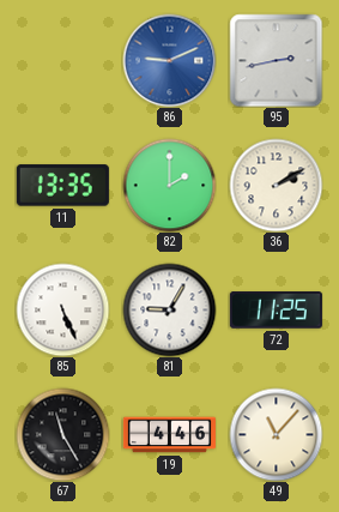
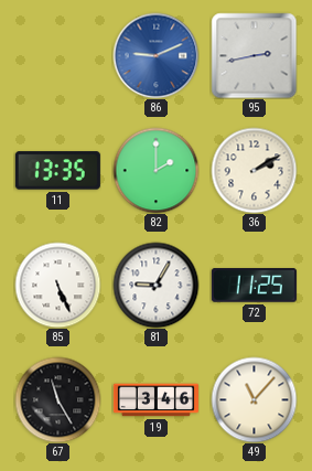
19: 4:46 -> 3:46
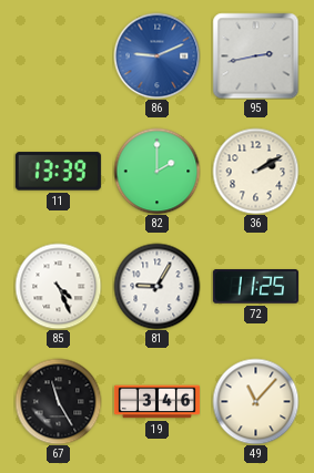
11: 13:35 -> 13:39
85: 5:26 -> 4:26
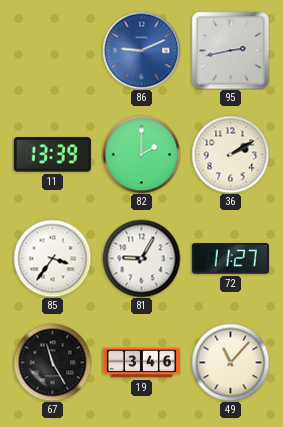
85: 4:26 -> 3:36
72: 11:25 -> 11:27
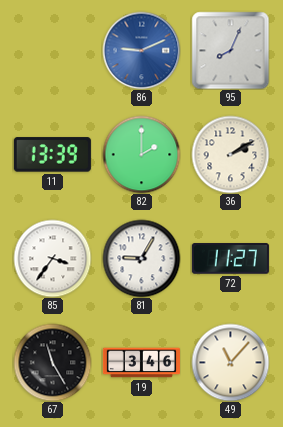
95: 2:43 -> 8:04
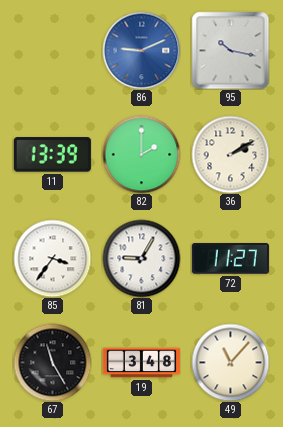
95: 8:04 -> 10:17
19: 3:46 -> 3:48
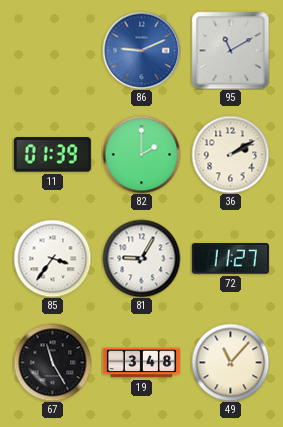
95: 10:17 -> 11:10
11: 13:39 -> 01:39
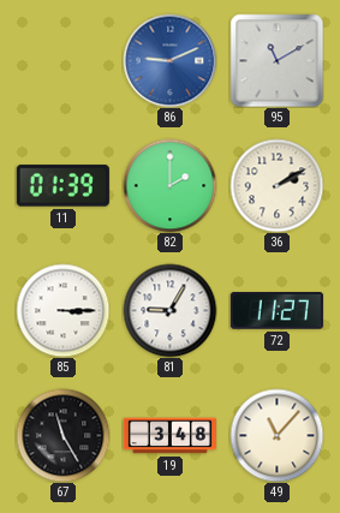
85: 3:36 -> 3:15
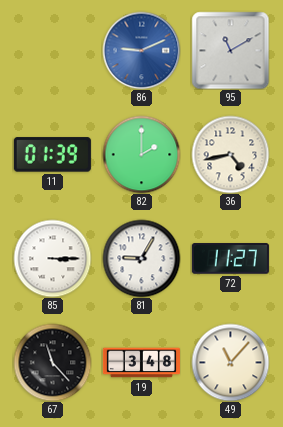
36: 2:10 -> 4:43
67: 11:25 -> 11:23
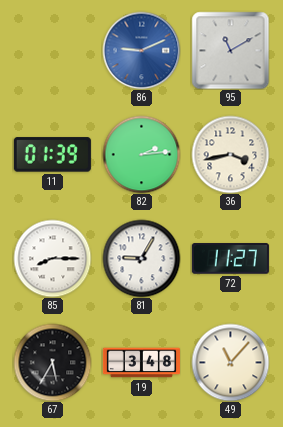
82: 2:00 -> 2:14
36: 4:43 -> 3:43
85: 3:15 -> 8:15
67: 11:23 -> 5:35
